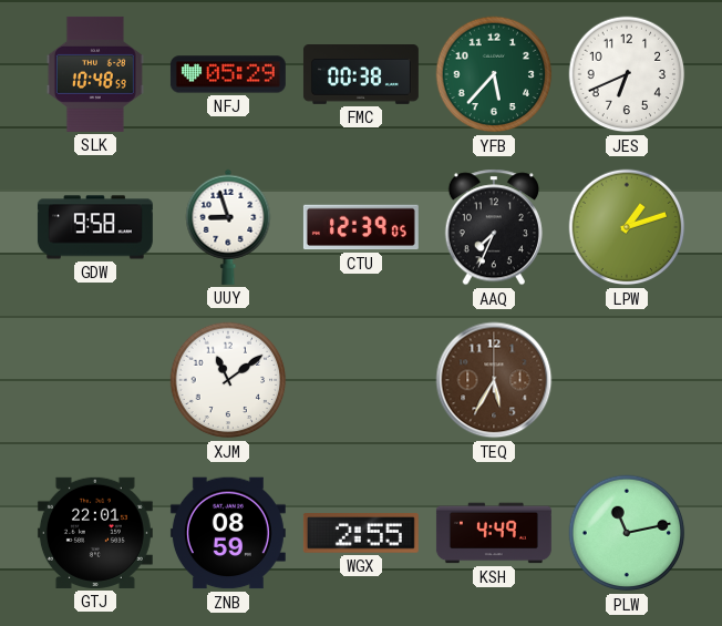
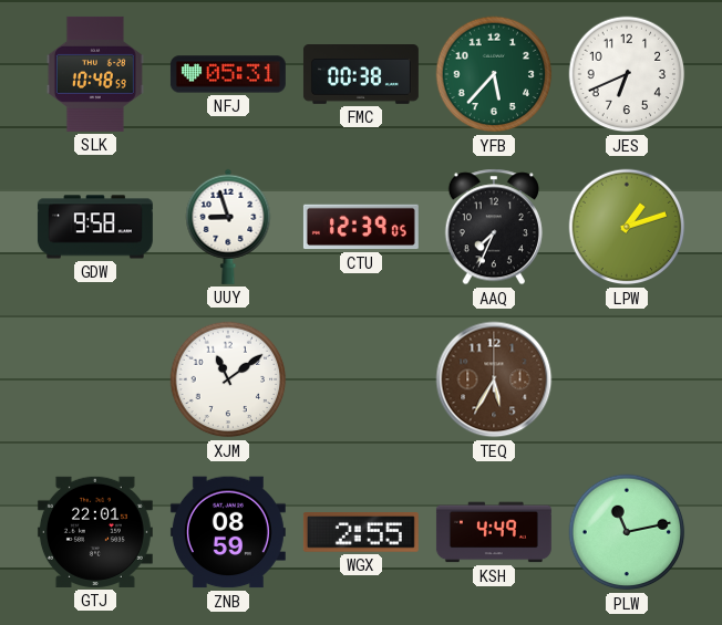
NFJ: 05:29 -> 05:31
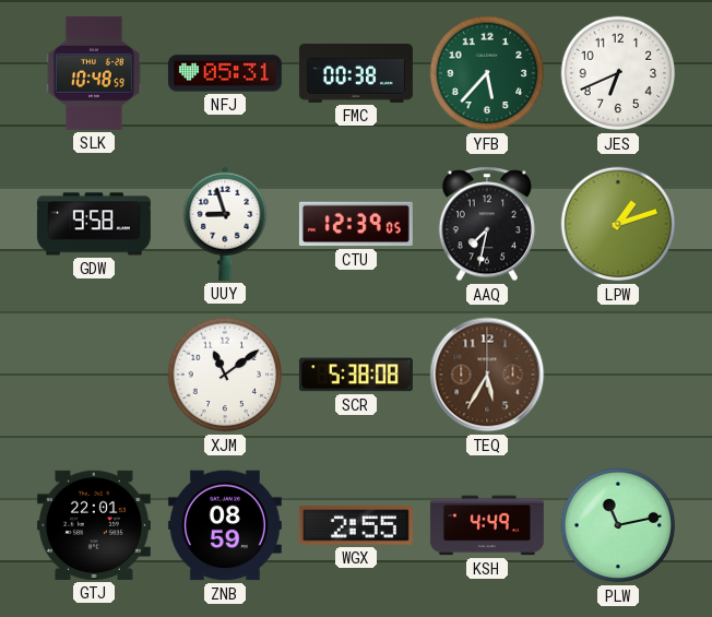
AAQ: 7:34 -> 7:32
SCR: none -> 5:38
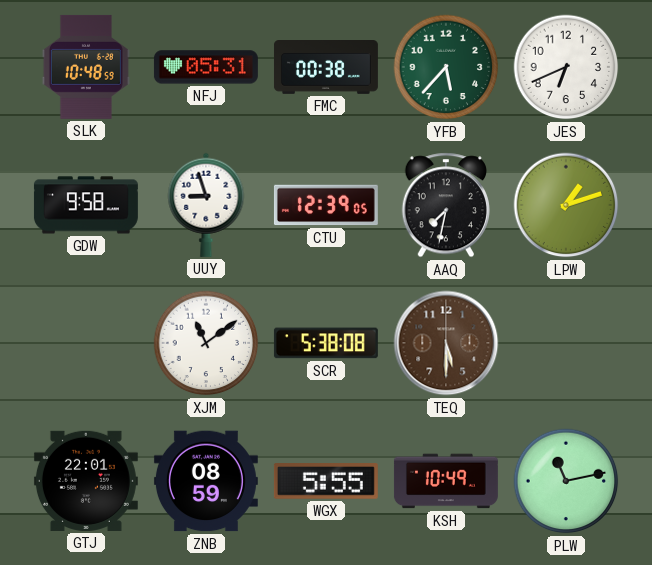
TEQ: 5:35 -> 5:30
WGX: 2:55 -> 5:55
KSH: 4:49 -> 10:49
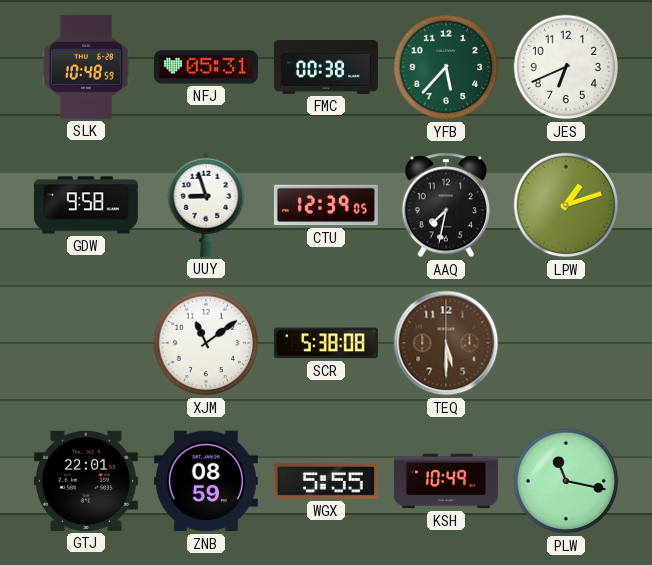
PLW: 11:13 -> 11:17
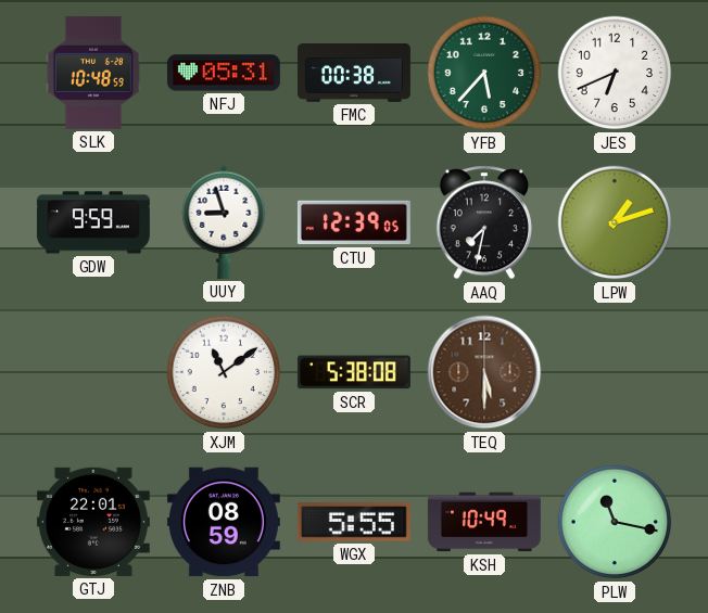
GDW: 9:58 -> 9:59
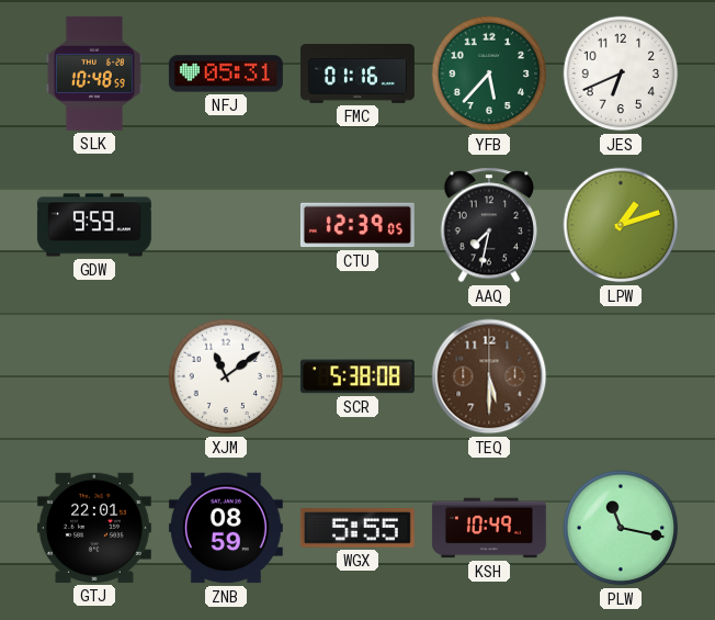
FMC: 00:38 -> 01:16
UUY: 8:57 -> none
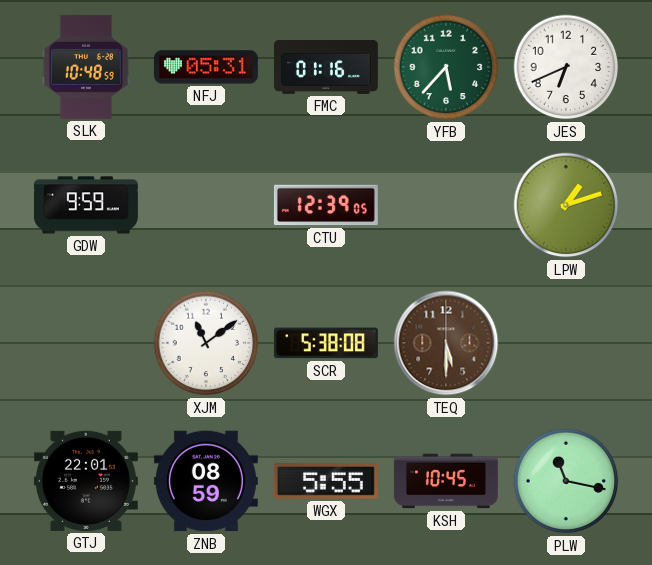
AAQ: 7:32 -> none
KSH: 10:49 -> 10:45
